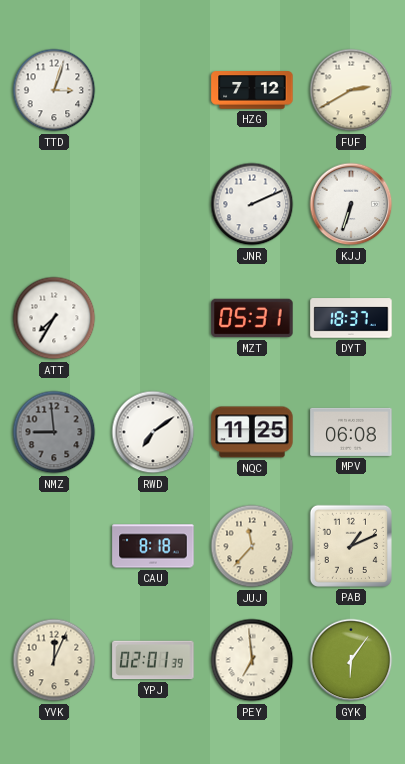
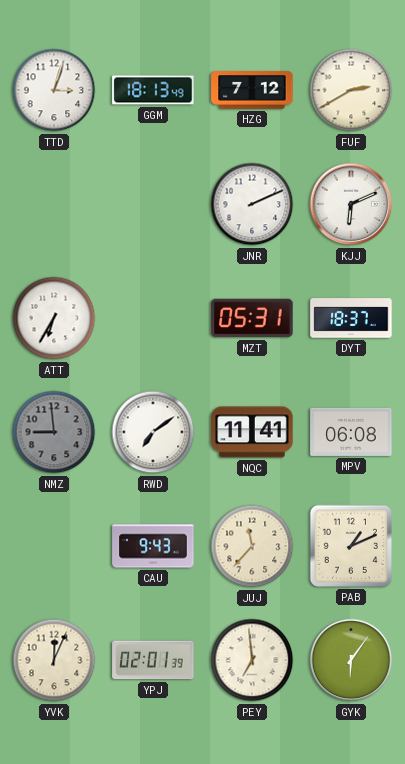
GGM: none -> 18:13
KJJ: 6:33 -> 6:11
ATT: 7:35 -> 6:35
NQC: 11:25 -> 11:41
CAU: 8:18 -> 9:43
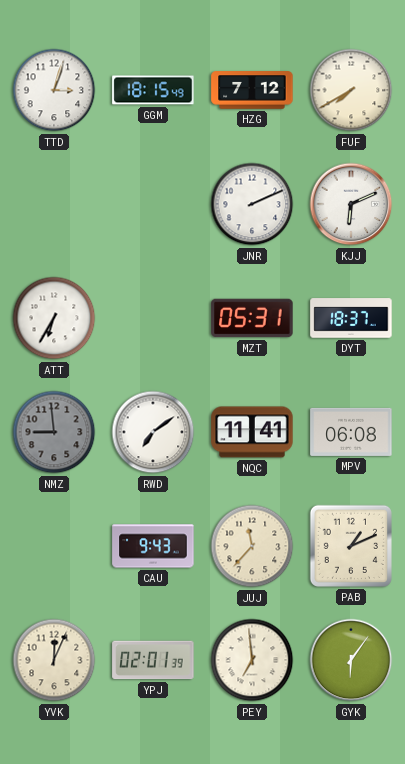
GGM: 18:13 -> 18:15
FUF: 2:40 -> 7:40
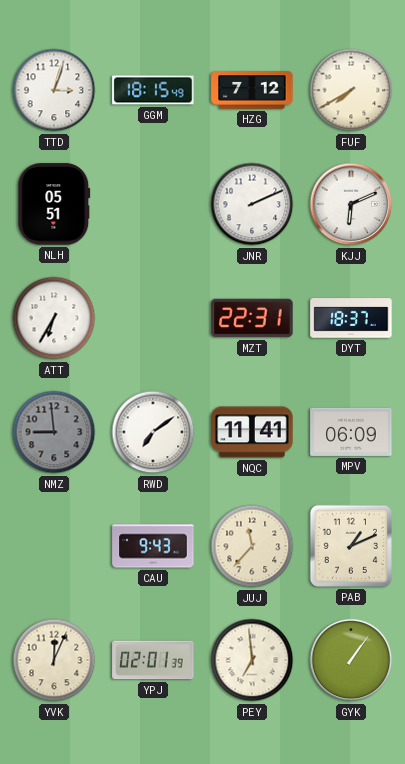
NLH: none -> 05:51
MZT: 05:31 -> 22:31
MPV: 06:08 -> 06:09
GYK: 6:06 -> 1:06
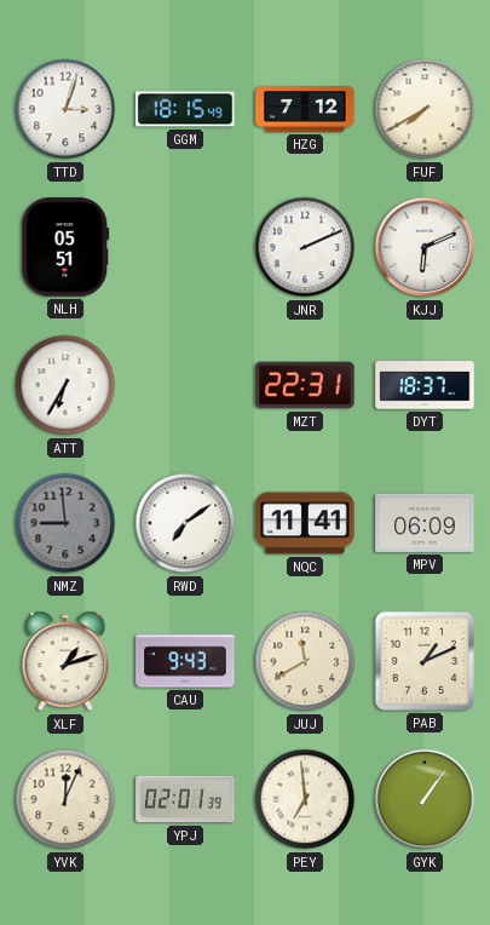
XLF: none -> 1:12
JUJ: 11:37 -> 11:40
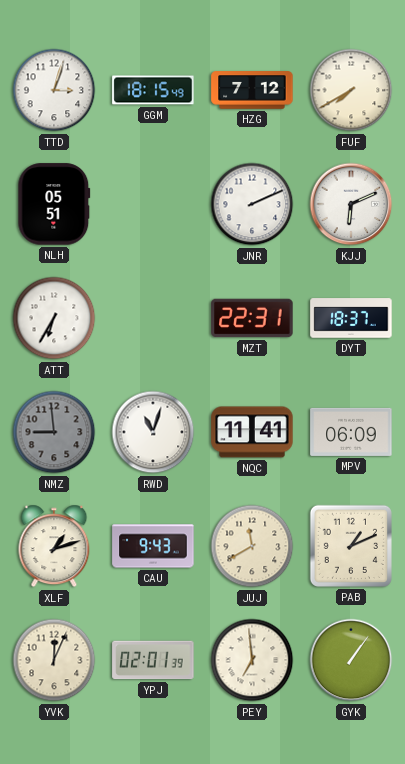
RWD: 7:09 -> 11:03
